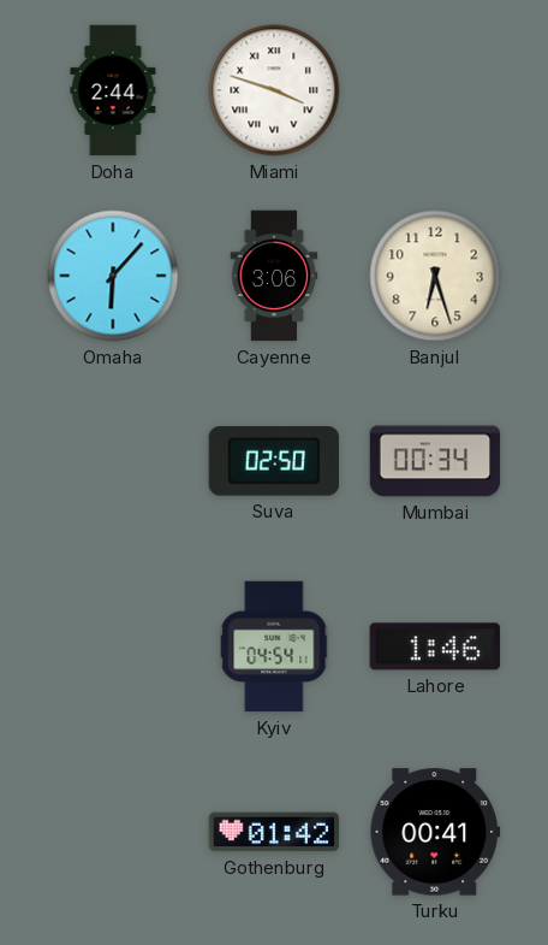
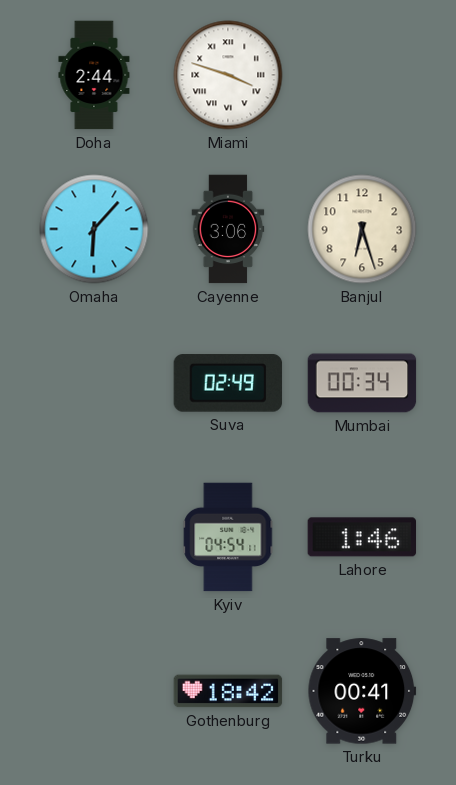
Suva: 02:50 -> 02:49
Gothenburg: 01:42 -> 18:42
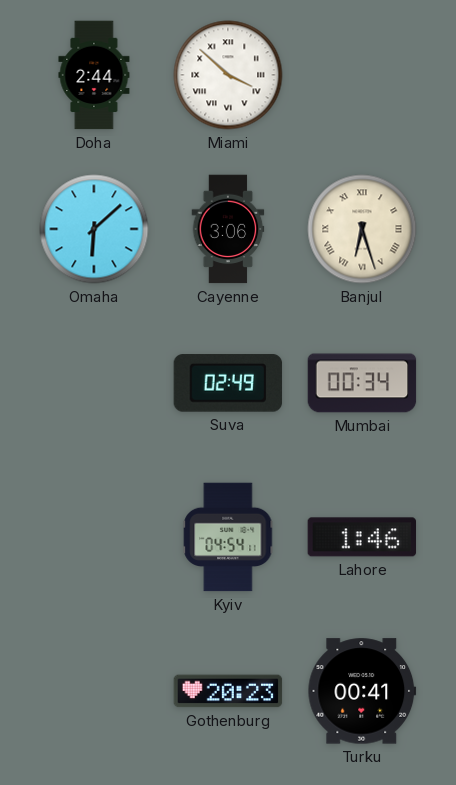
Miami: 3:48 -> 3:52
Omaha: 6:07 -> 6:08
Banjul numerals: Arabic -> Roman
Gothenburg: 18:42 -> 20:23
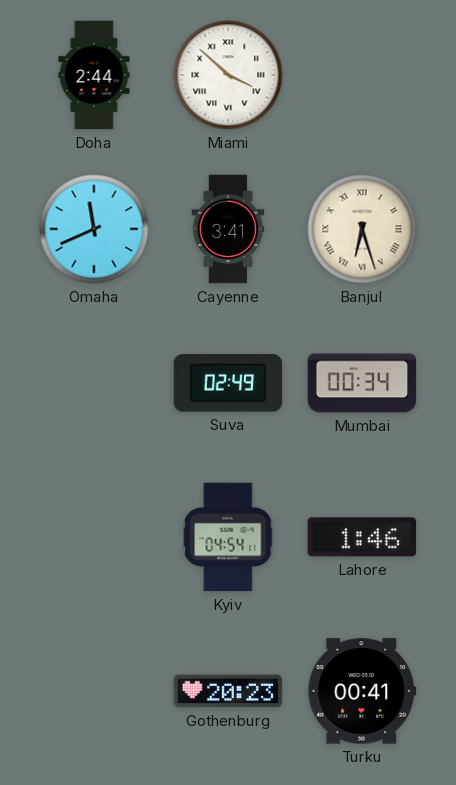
Omaha: 6:08 -> 11:41
Cayenne: 3:06 -> 3:41
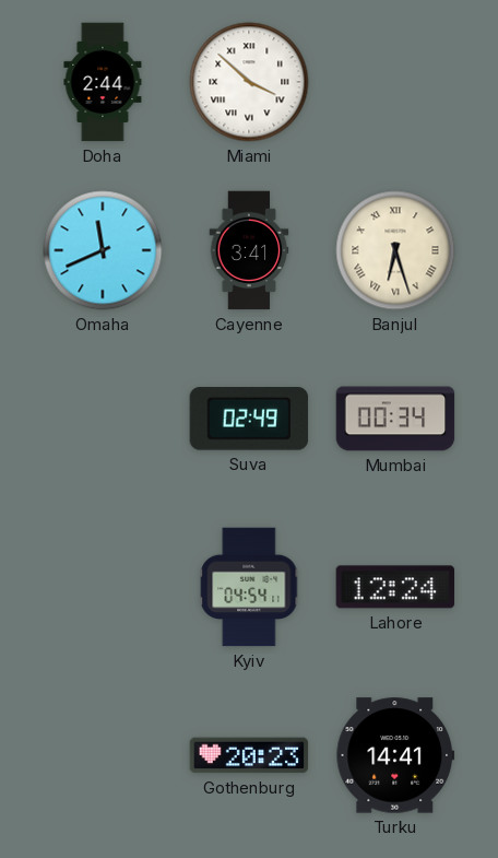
Lahore: 1:46 -> 12:24
Turku: 00:41 -> 14:41
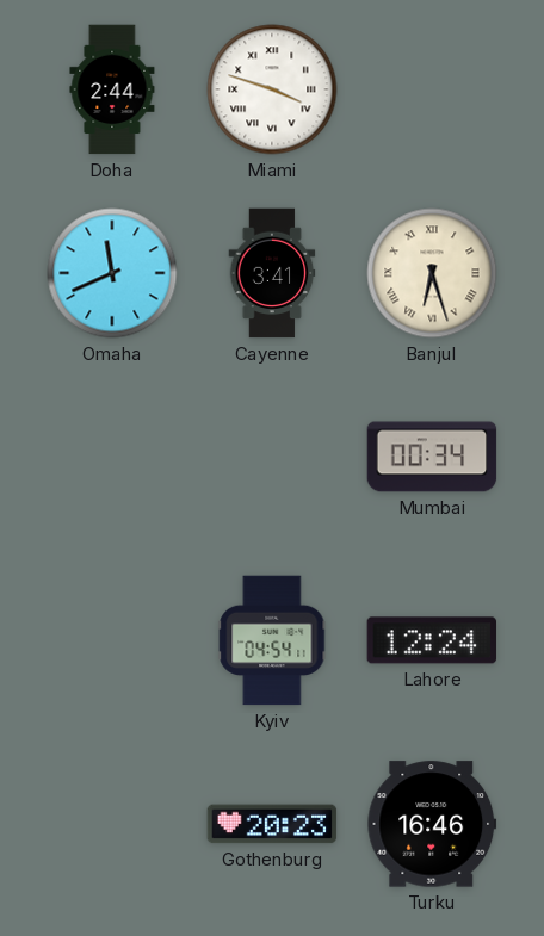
Miami: 3:52 -> 3:48
Suva: 02:49 -> none
Turku: 14:41 -> 16:46
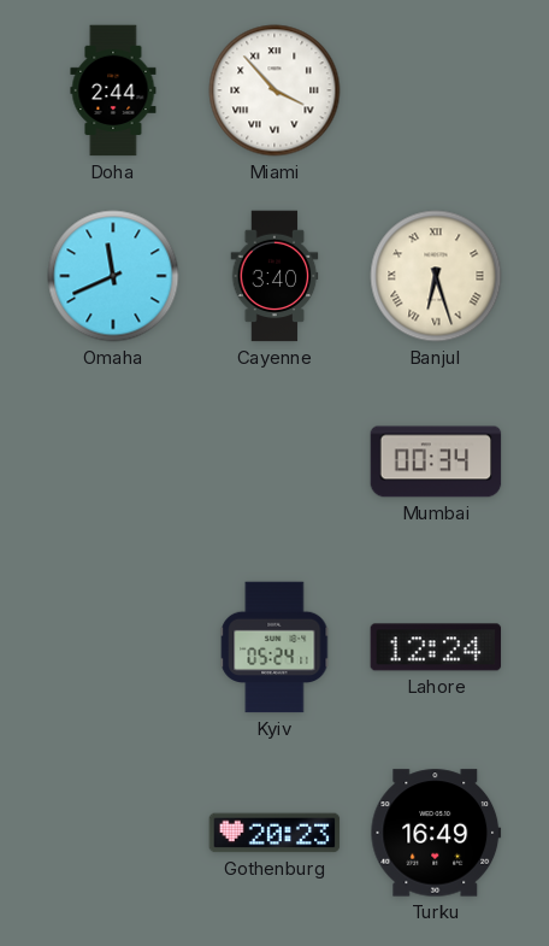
Miami: 3:48 -> 3:53
Cayenne: 3:41 -> 3:40
Kyiv: 04:54 -> 05:24
Turku: 16:46 -> 16:49
